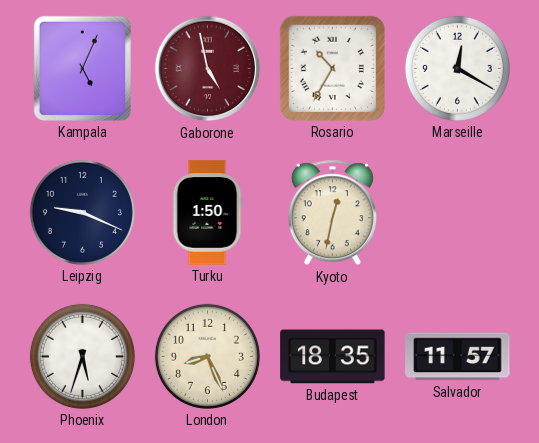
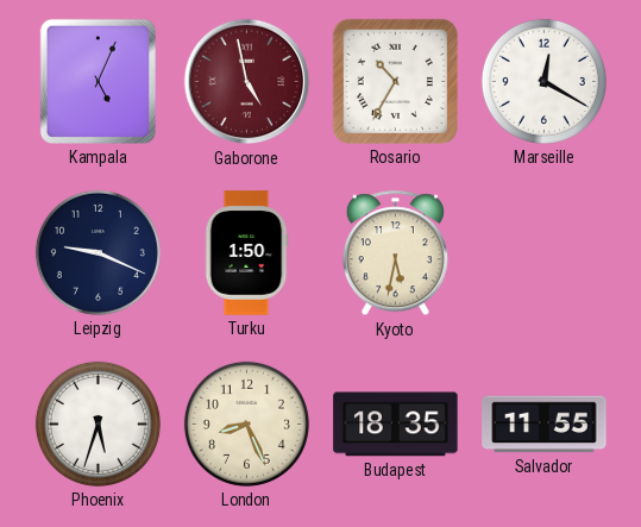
Kyoto: 12:32 -> 5:32
Salvador: 11:57 -> 11:55
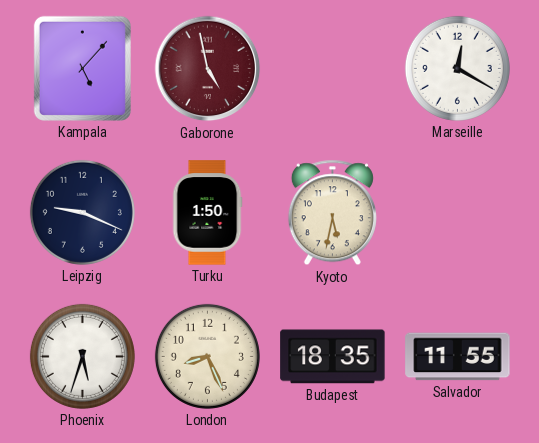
Kampala: 5:04 -> 5:07
Rosario: 10:35 -> none
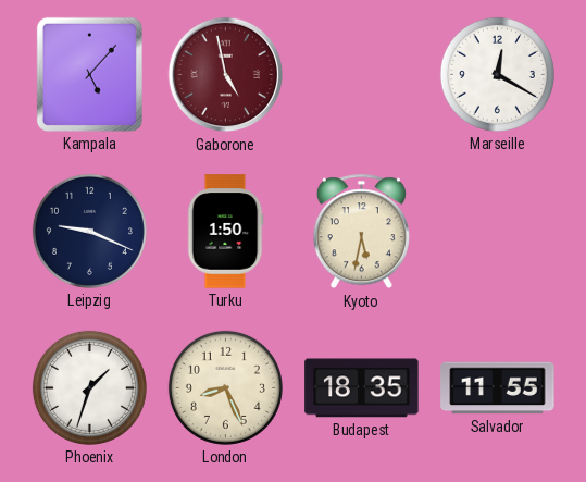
Phoenix: 5:33 -> 1:33
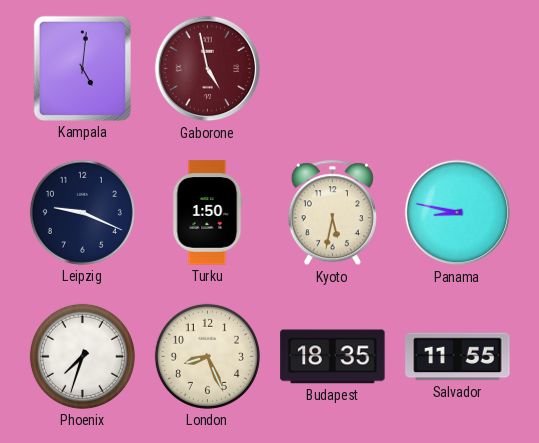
Kampala: 5:07 -> 5:01
Marseille: 12:20 -> none
Panama: none -> 8:47
Phoenix: 1:33 -> 7:33
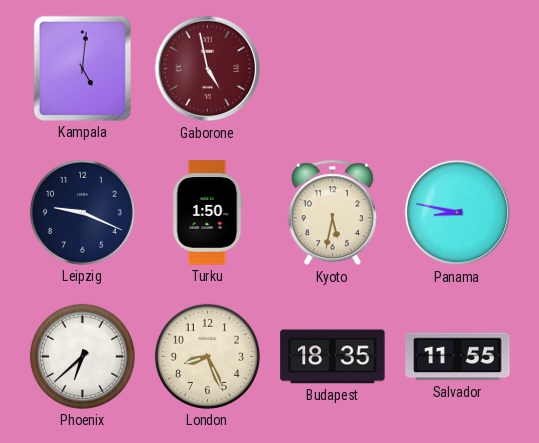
Phoenix: 7:33 -> 6:38
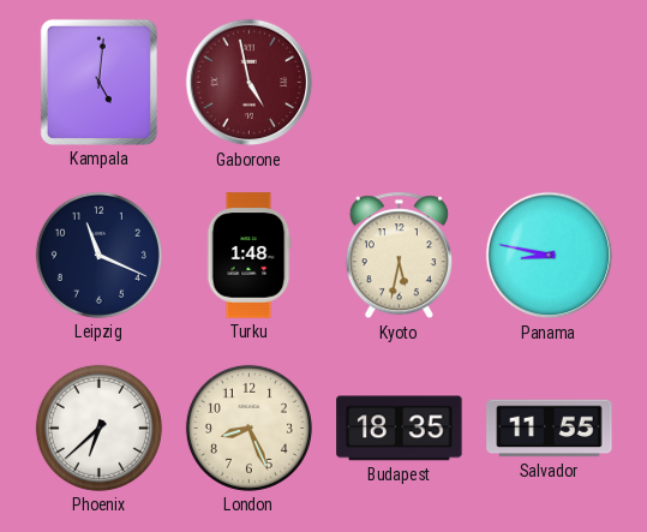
Leipzig: 9:19 -> 11:19
Turku: 1:50 -> 1:48
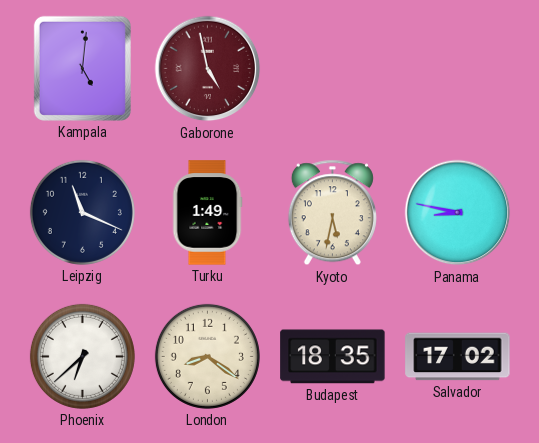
Turku: 1:48 -> 1:49
London: 8:26 -> 8:21
Salvador: 11:55 -> 17:02
